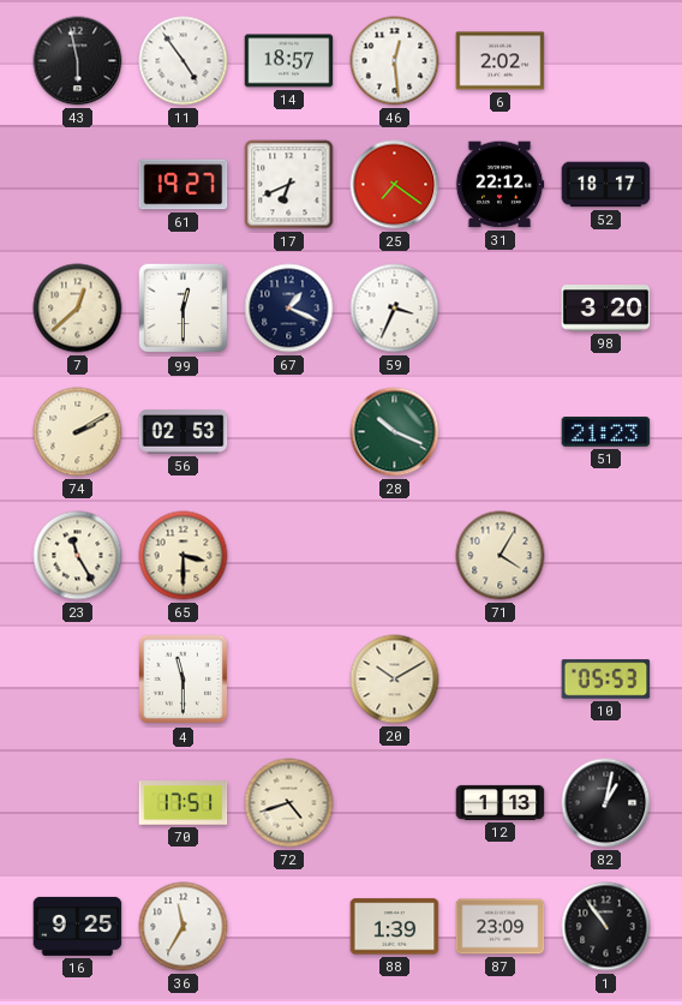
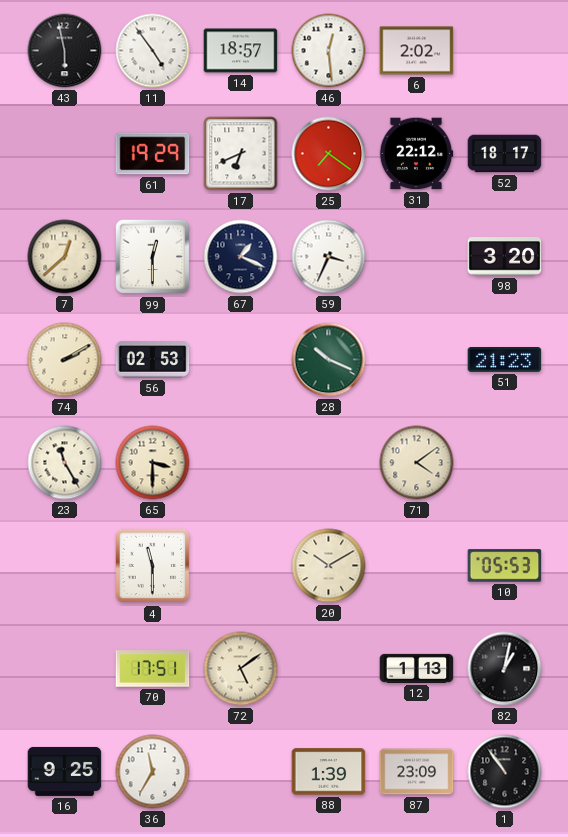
61: 19:27 -> 19:29
71: 4:05 -> 4:09
72: 4:42 -> 5:09
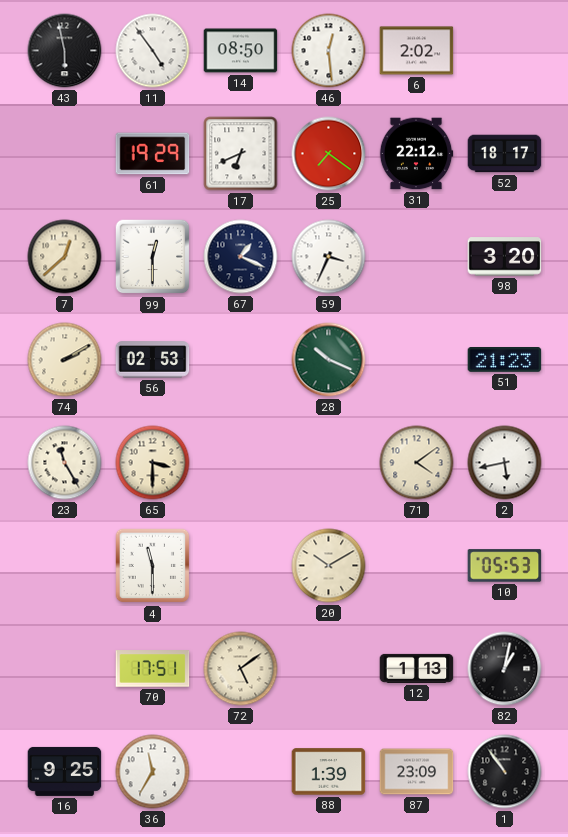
14: 18:57 -> 08:50
2: none -> 5:43
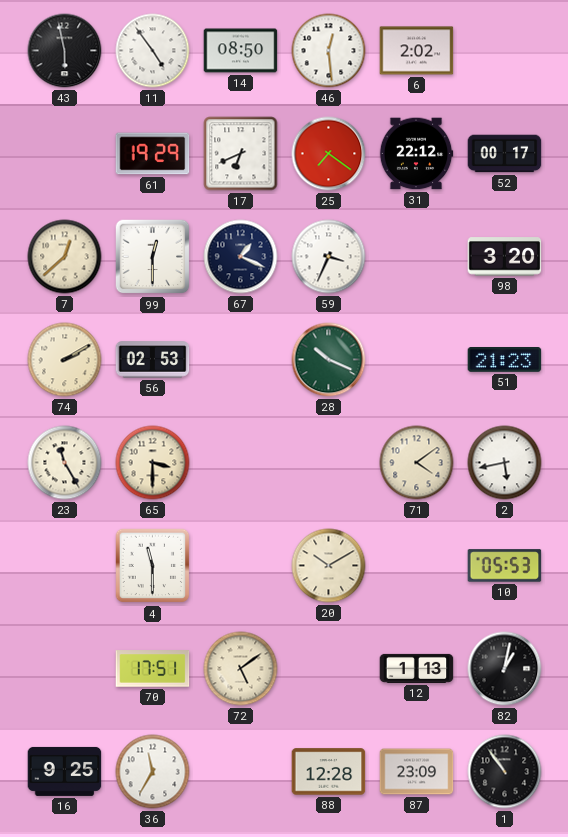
52: 18:17 -> 00:17
88: 1:39 -> 12:28
